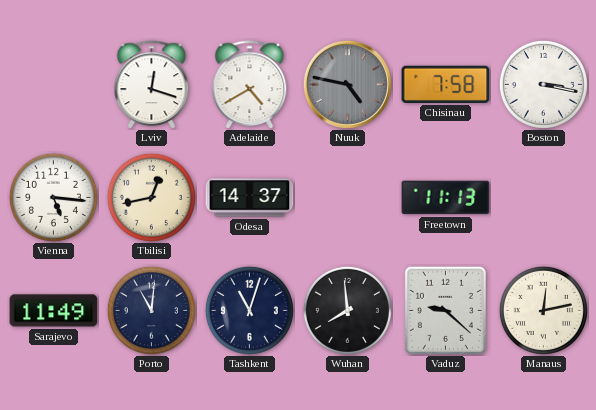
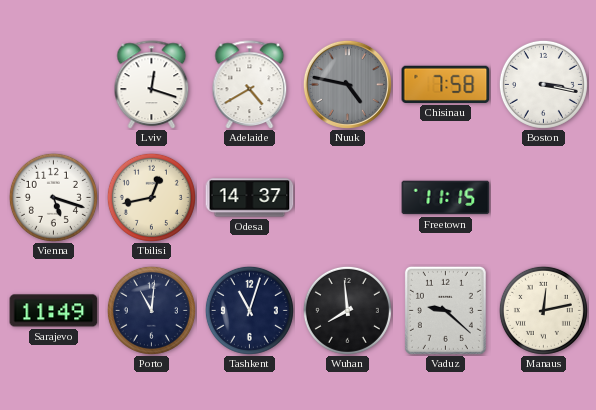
Vienna: 5:16 -> 5:18
Freetown: 11:13 -> 11:15
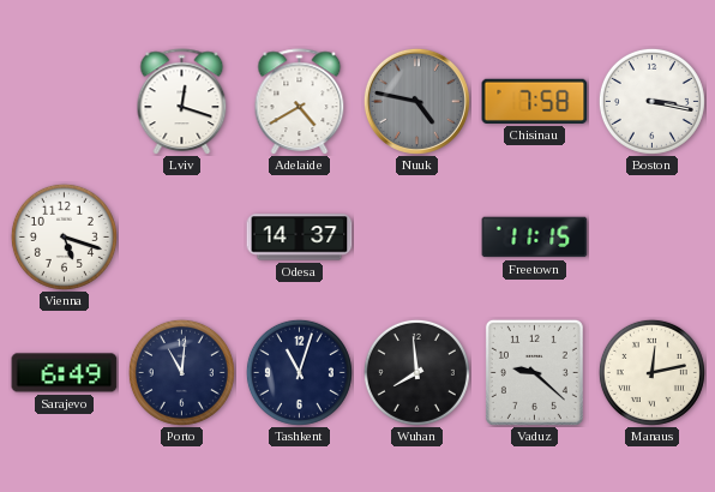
Tbilisi: 12:43 -> none
Sarajevo: 11:49 -> 6:49
